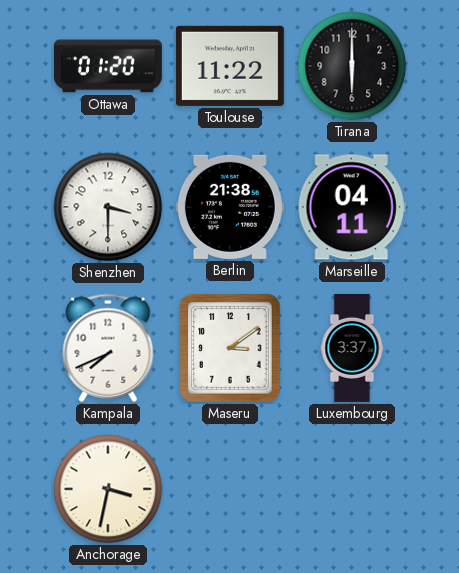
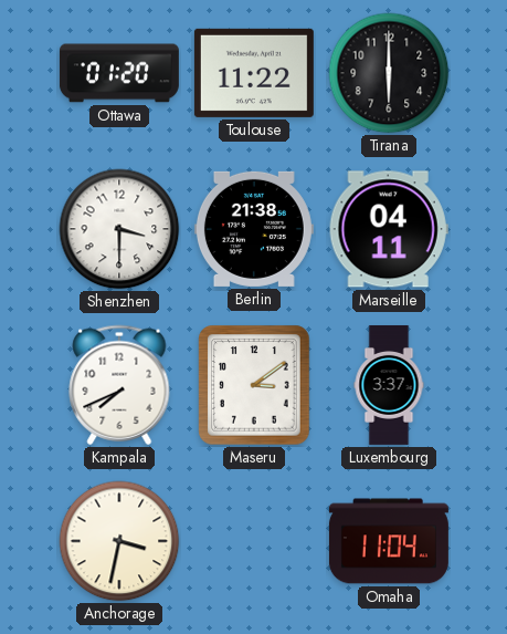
Omaha: none -> 11:04
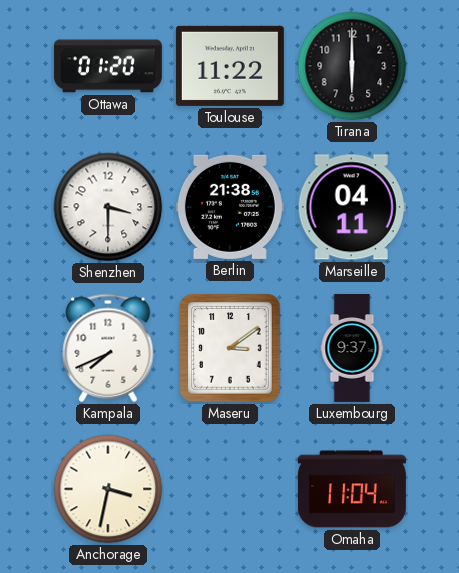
Luxembourg: 3:37 -> 9:37
